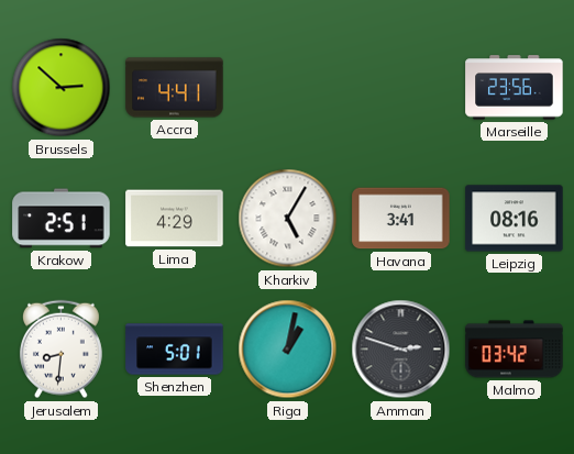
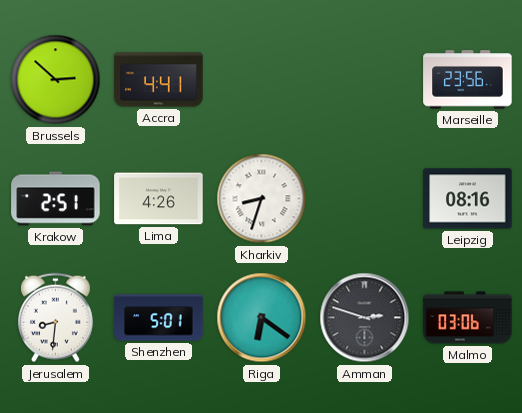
Lima: 4:29 -> 4:26
Kharkiv: 5:05 -> 8:33
Havana: 3:41 -> none
Riga: 1:02 -> 6:21
Malmo: 03:42 -> 03:06
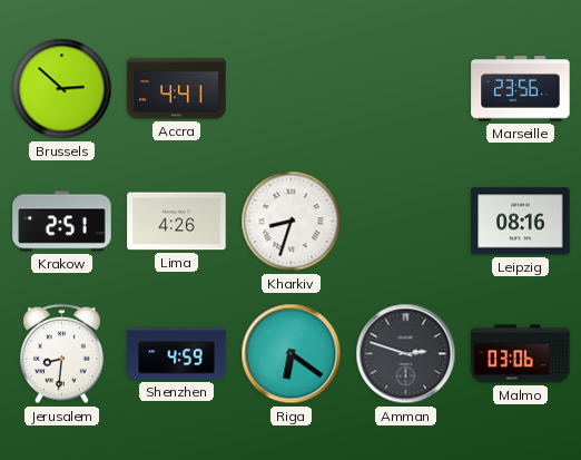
Shenzhen: 5:01 -> 4:59
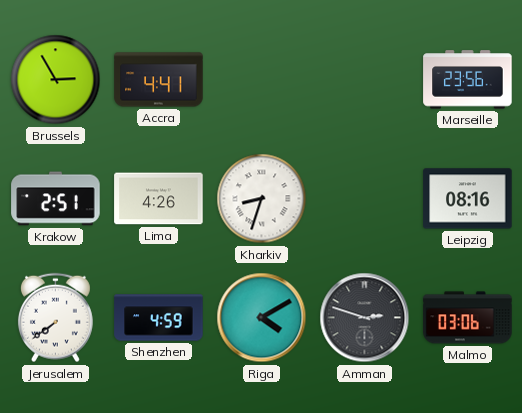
Brussels: 2:52 -> 2:55
Jerusalem: 8:31 -> 7:39
Riga: 6:21 -> 4:10
